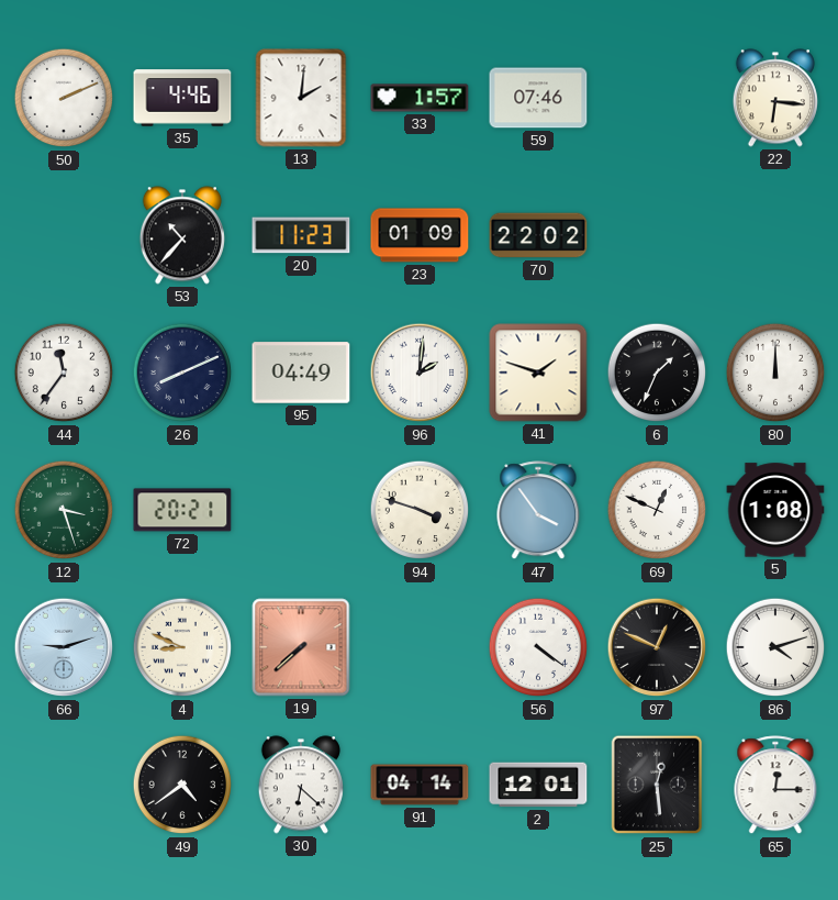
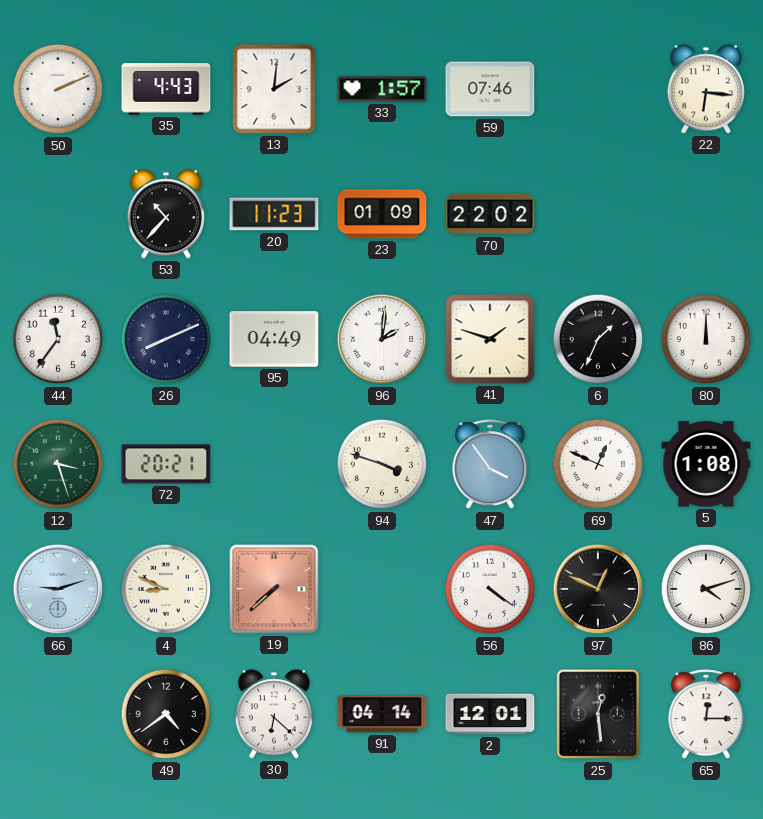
35: 4:46 -> 4:43
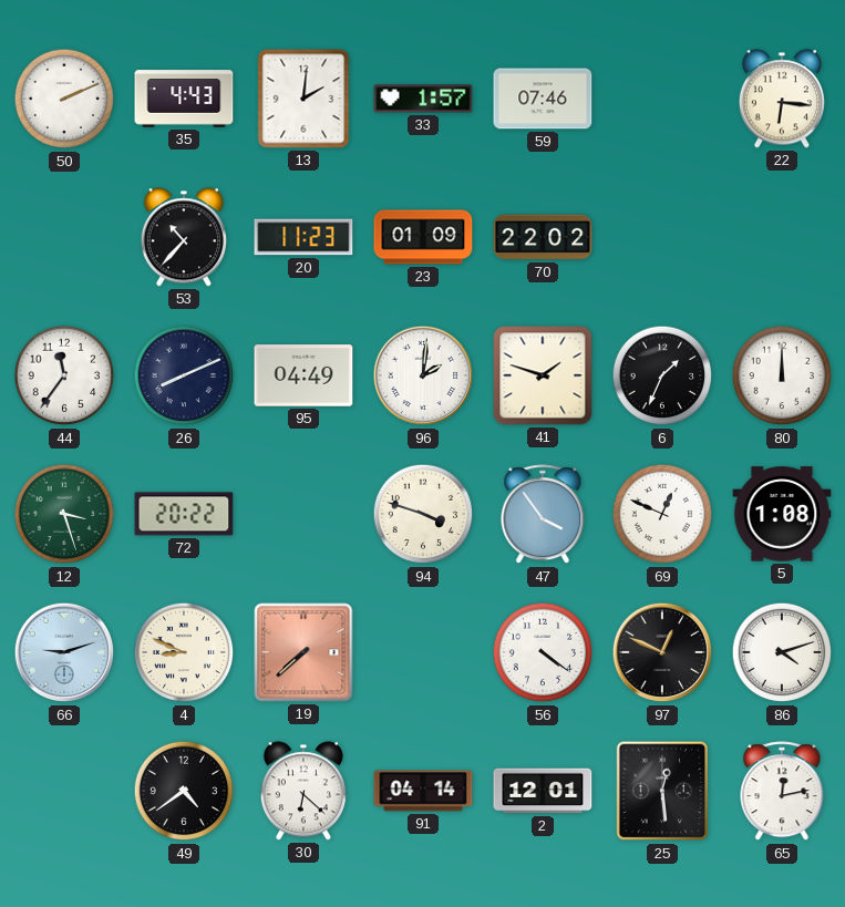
72: 20:21 -> 20:22
65: 12:15 -> 12:13
